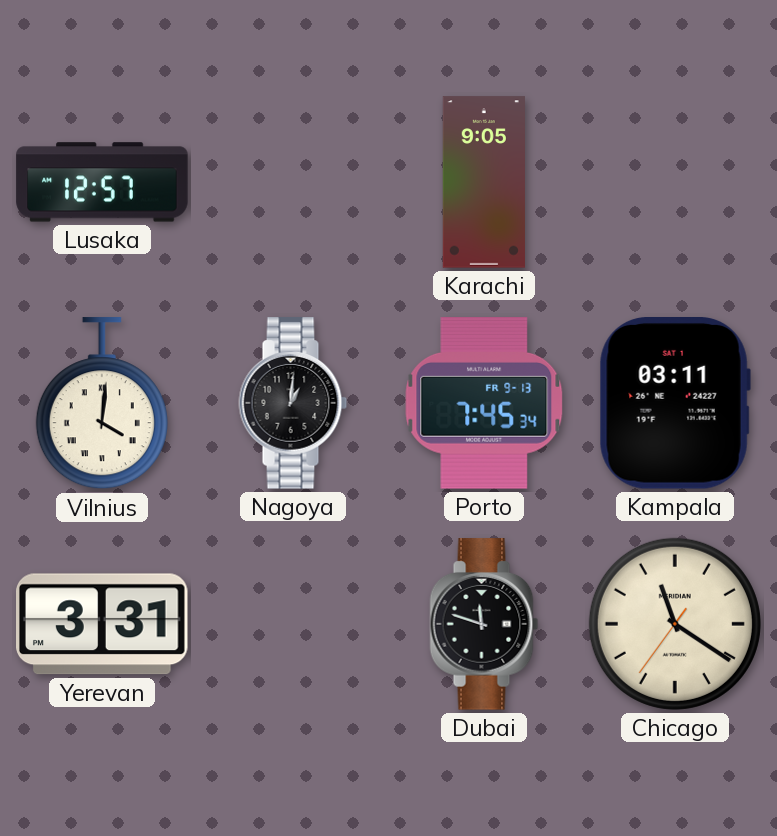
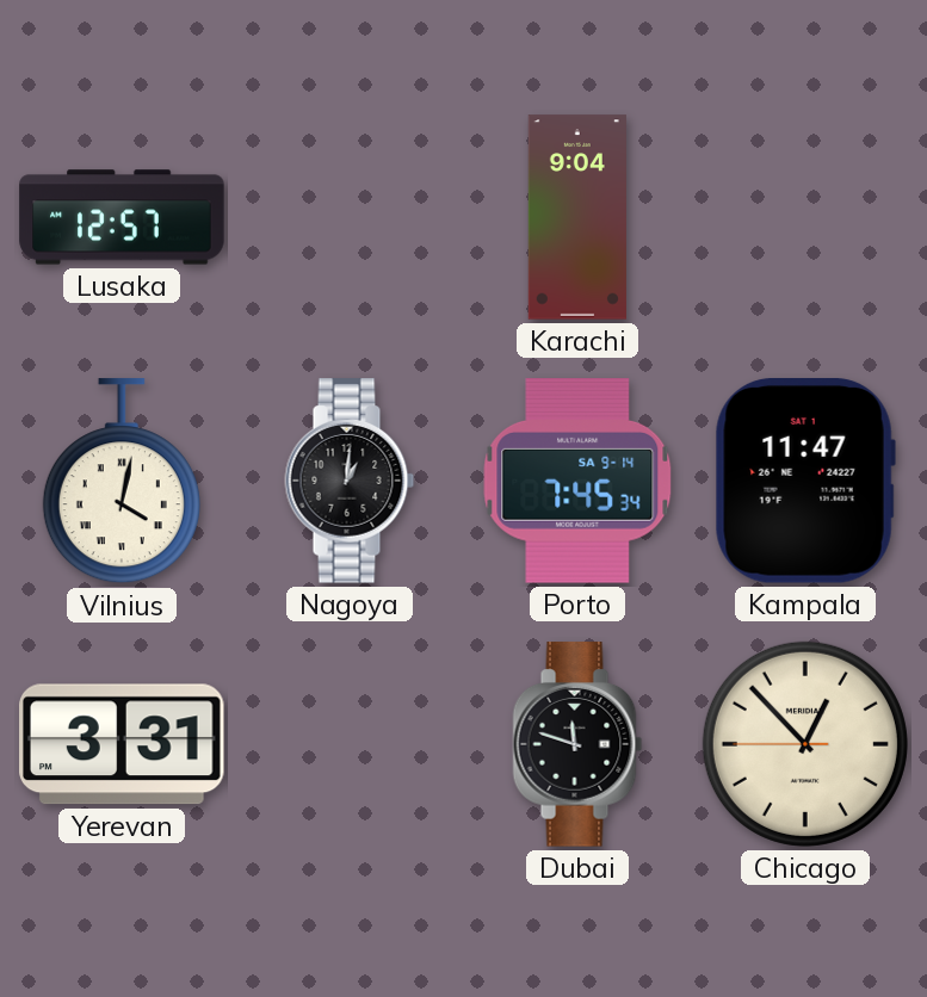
Karachi: 9:05 -> 9:04
Vilnius: 4:01 -> 4:02
Porto date: FR 9-13 -> SA 9-14
Kampala: 03:11 -> 11:47
Chicago: 11:20 -> 12:52
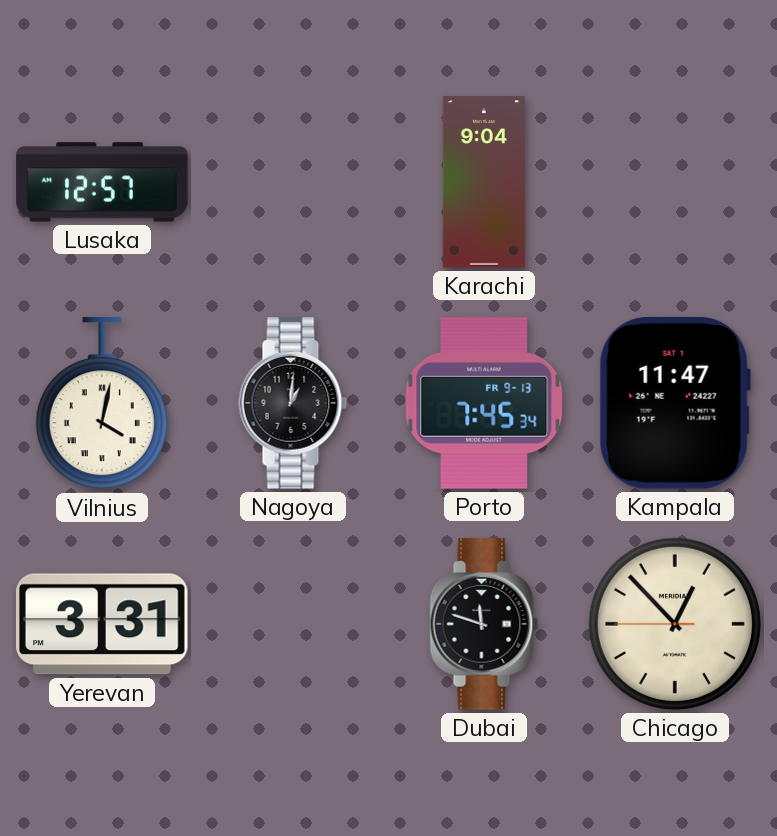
Porto date: SA 9-14 -> FR 9-13
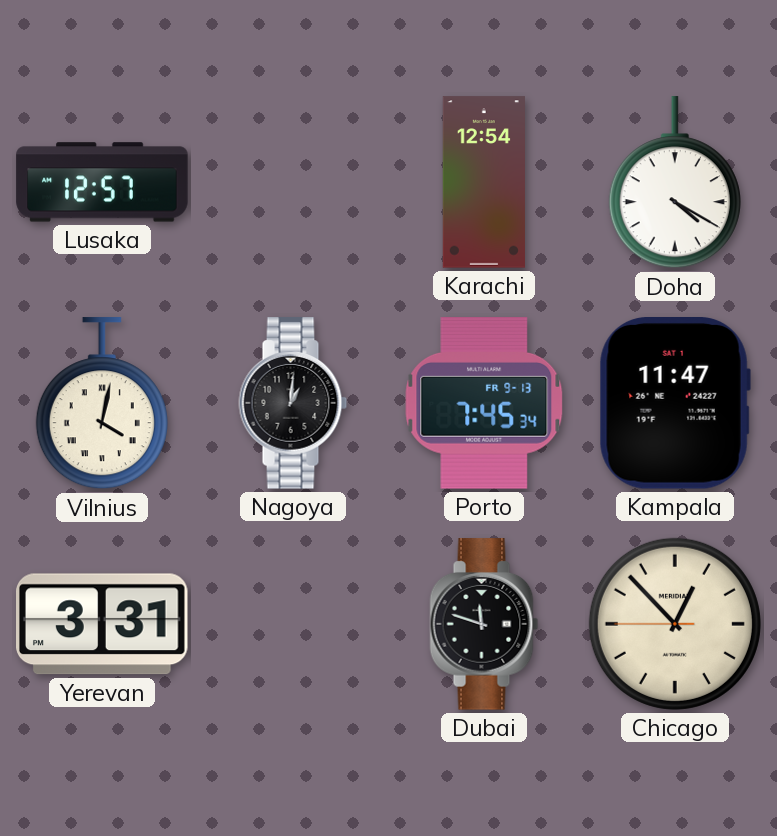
Karachi: 9:04 -> 12:54
Doha: none -> 4:20
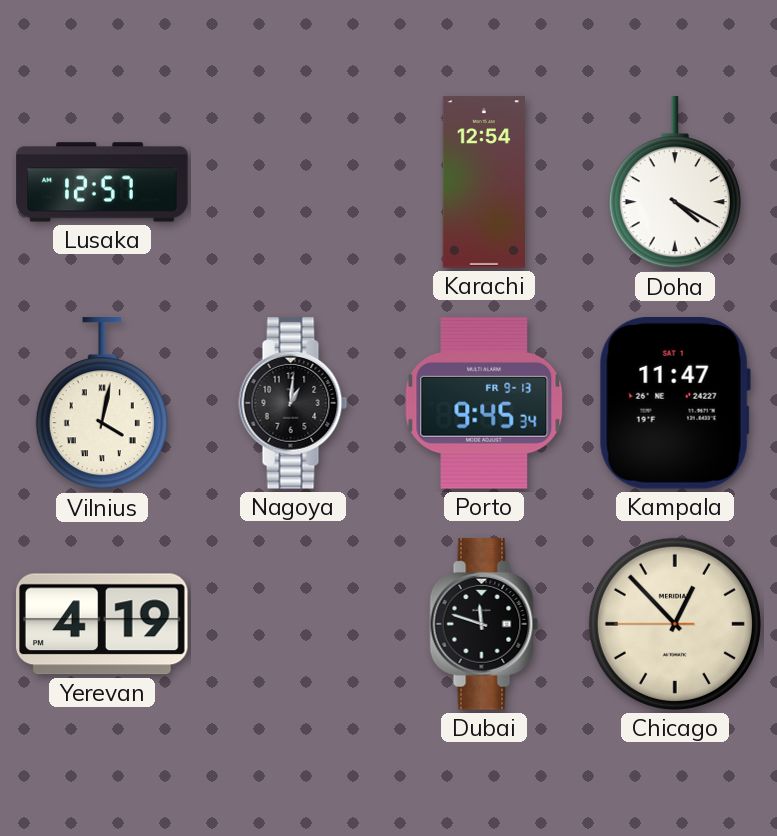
Porto: 7:45 -> 9:45
Yerevan: 3:31 -> 4:19
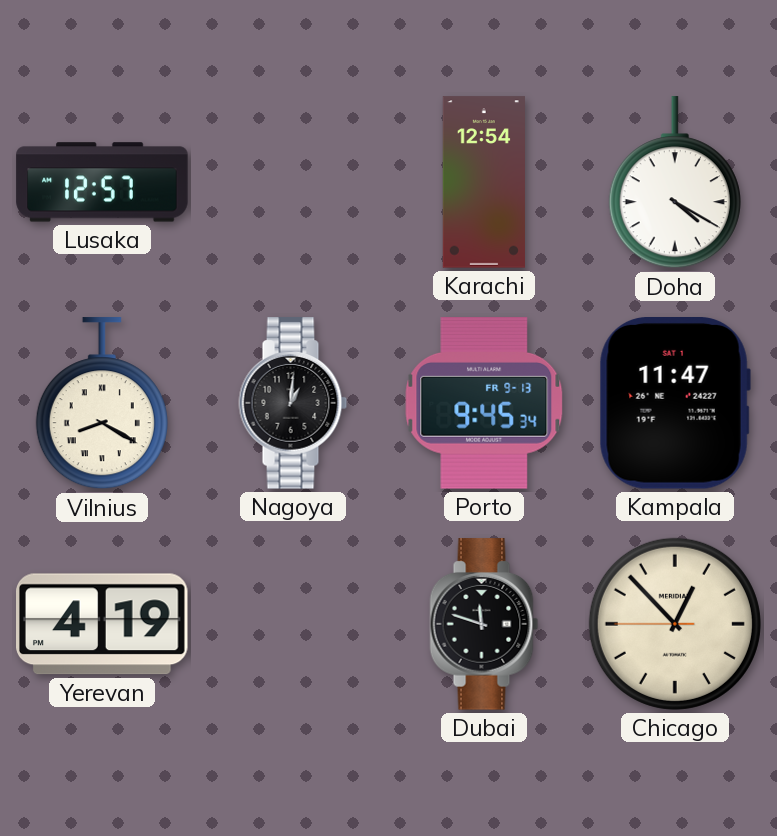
Vilnius: 4:02 -> 8:20
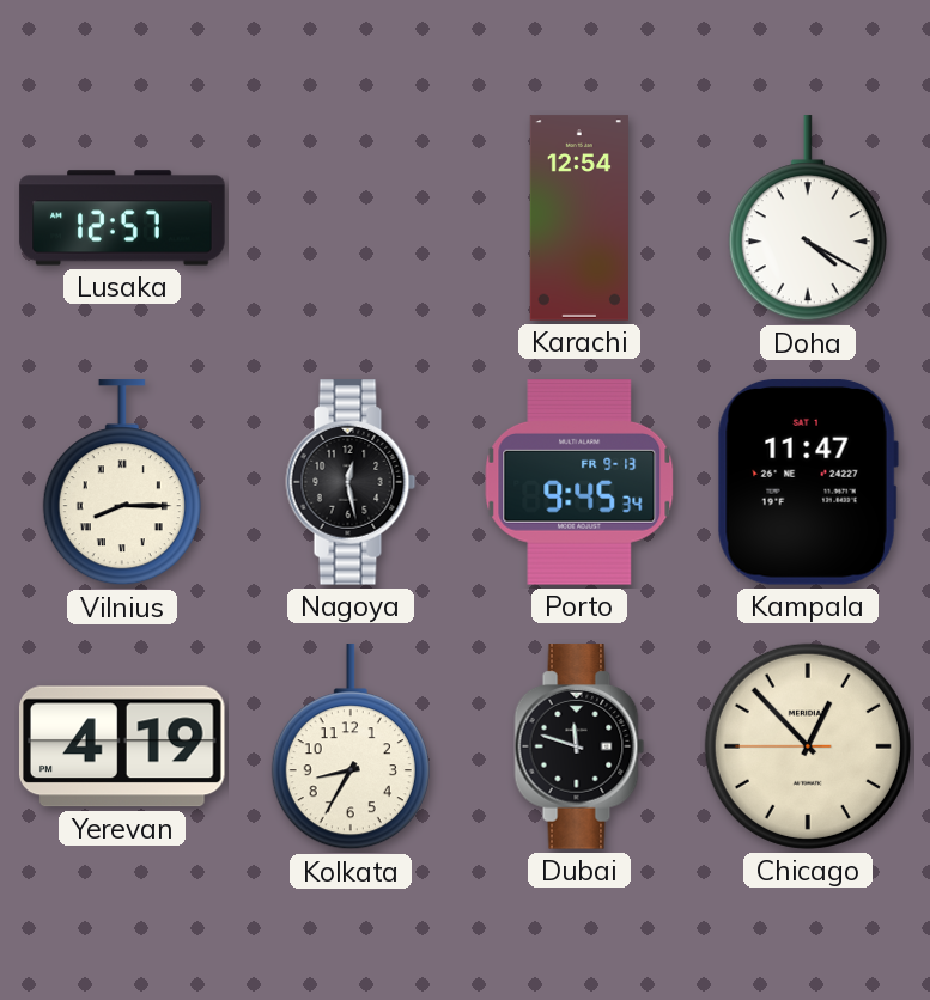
Vilnius: 8:20 -> 8:15
Nagoya: 1:01 -> 12:28
Kolkata: none -> 8:35
